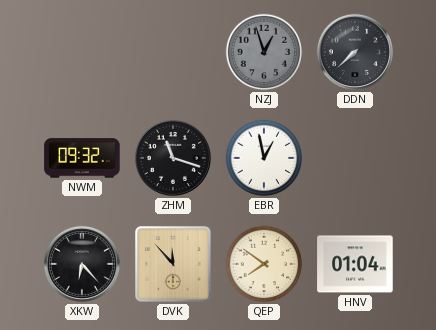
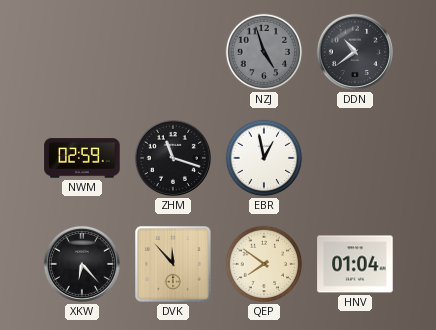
NZJ: 12:57 -> 4:57
DDN: 7:38 -> 10:39
NWM: 09:32 -> 02:59
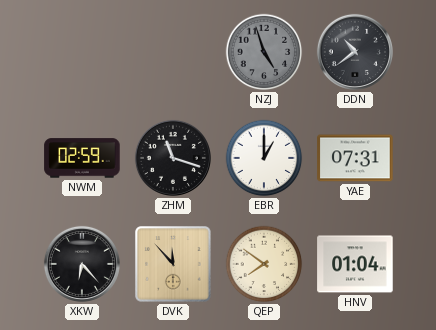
EBR: 12:58 -> 1:00
YAE: none -> 07:31
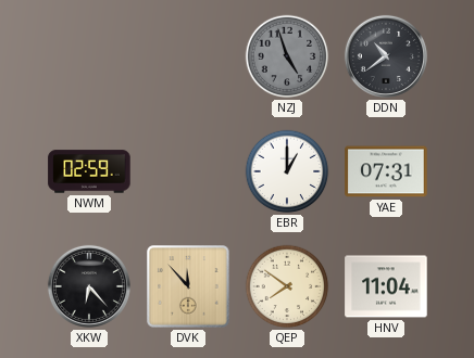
ZHM: 11:18 -> none
HNV: 01:04 -> 11:04
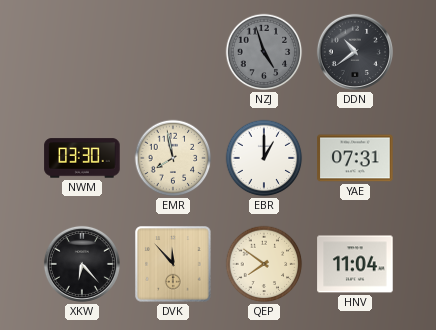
NWM: 02:59 -> 03:30
EMR: none -> 7:58
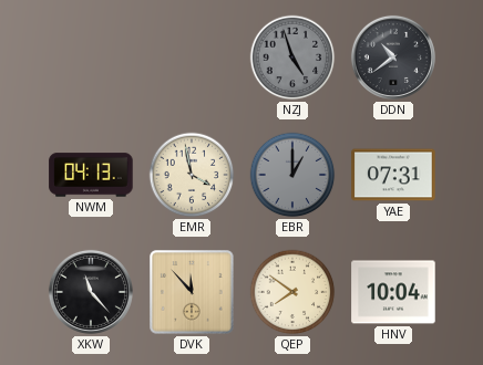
NWM: 03:30 -> 04:13
EMR: 7:58 -> 3:58
EBR dial: white -> grey
XKW: 6:23 -> 11:23
HNV: 11:04 -> 10:04
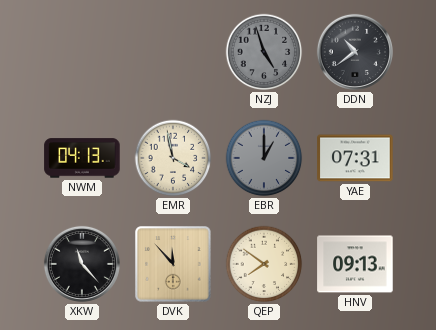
HNV: 10:04 -> 09:13
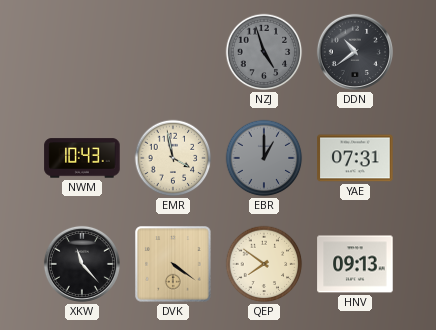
NWM: 04:13 -> 10:43
DVK: 11:53 -> 4:21
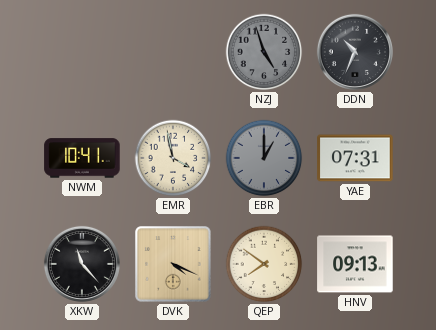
DDN: 10:39 -> 10:34
NWM: 10:43 -> 10:41
DVK: 4:21 -> 4:19
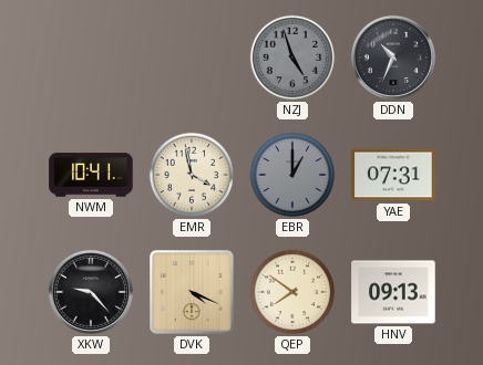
XKW: 11:23 -> 9:23
